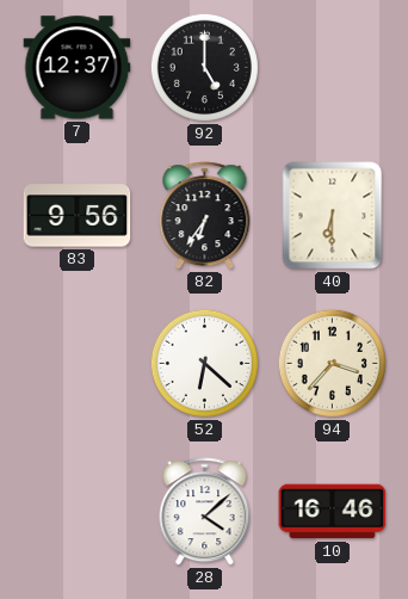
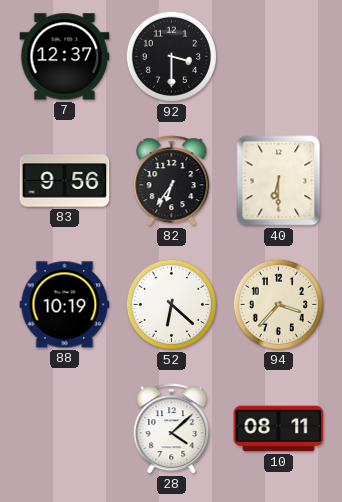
92: 5:00 -> 3:30
88: none -> 10:19
10: 16:46 -> 08:11
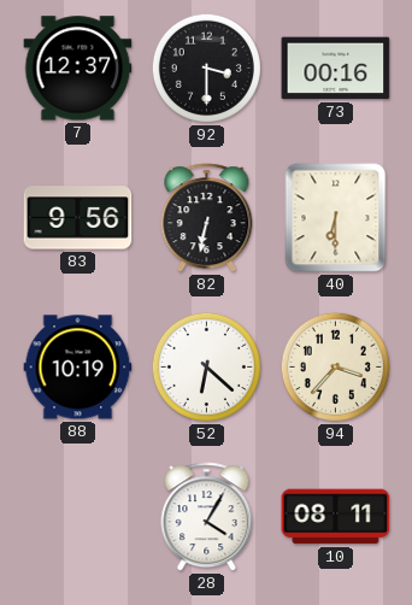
73: none -> 00:16
82: 6:36 -> 6:32
28: 4:08 -> 4:05
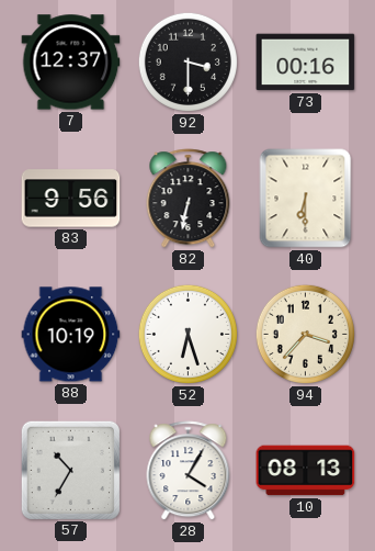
52: 6:22 -> 6:27
57: none -> 10:35
10: 08:11 -> 08:13
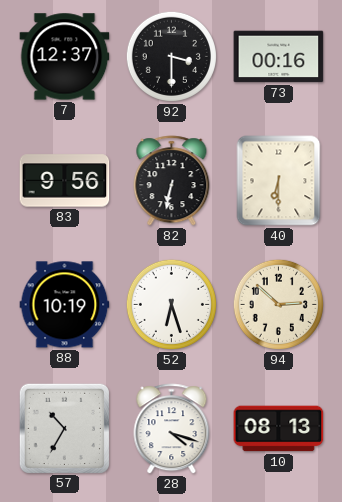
94: 3:37 -> 2:52
28: 4:05 -> 4:18
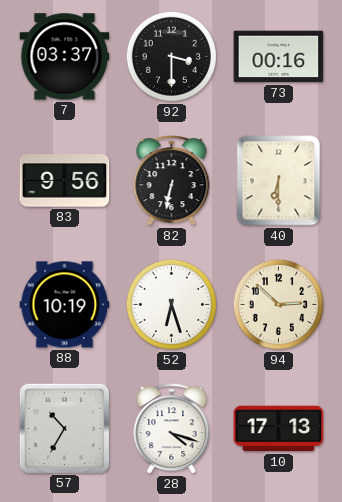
7: 12:37 -> 03:37
10: 08:13 -> 17:13
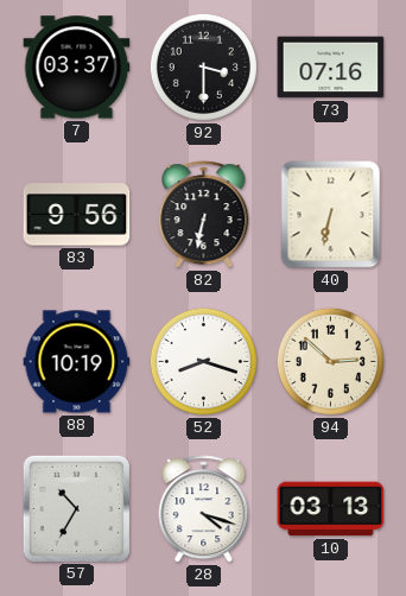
73: 00:16 -> 07:16
40: 6:30 -> 6:32
52: 6:27 -> 8:18
10: 17:13 -> 03:13
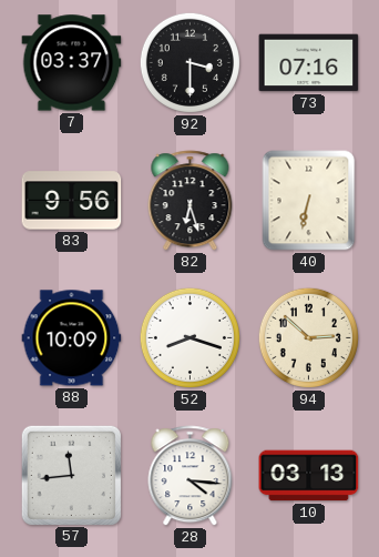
82: 6:32 -> 6:27
88: 10:19 -> 10:09
57: 10:35 -> 11:44
28: 4:18 -> 4:16
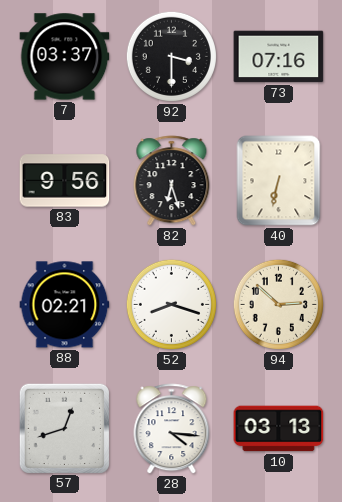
88: 10:09 -> 02:21
57: 11:44 -> 12:42
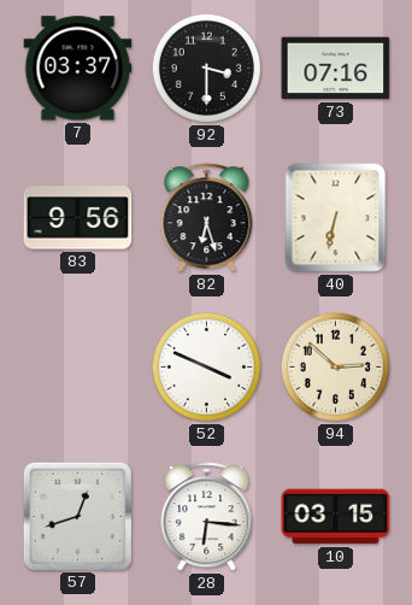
88: 02:21 -> none
52: 8:18 -> 3:49
28: 4:16 -> 6:16
10: 03:13 -> 03:15
